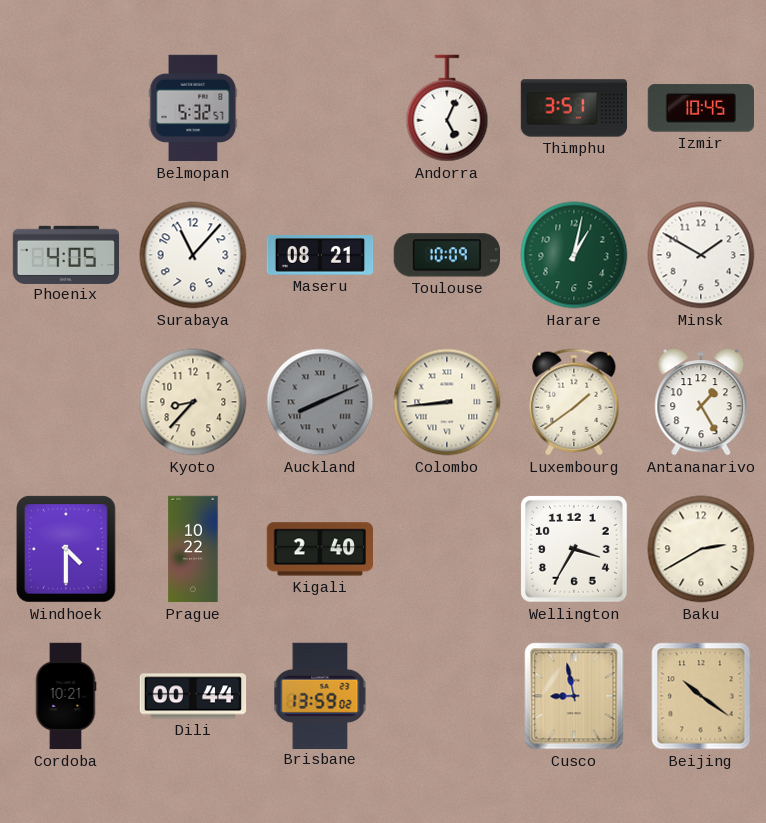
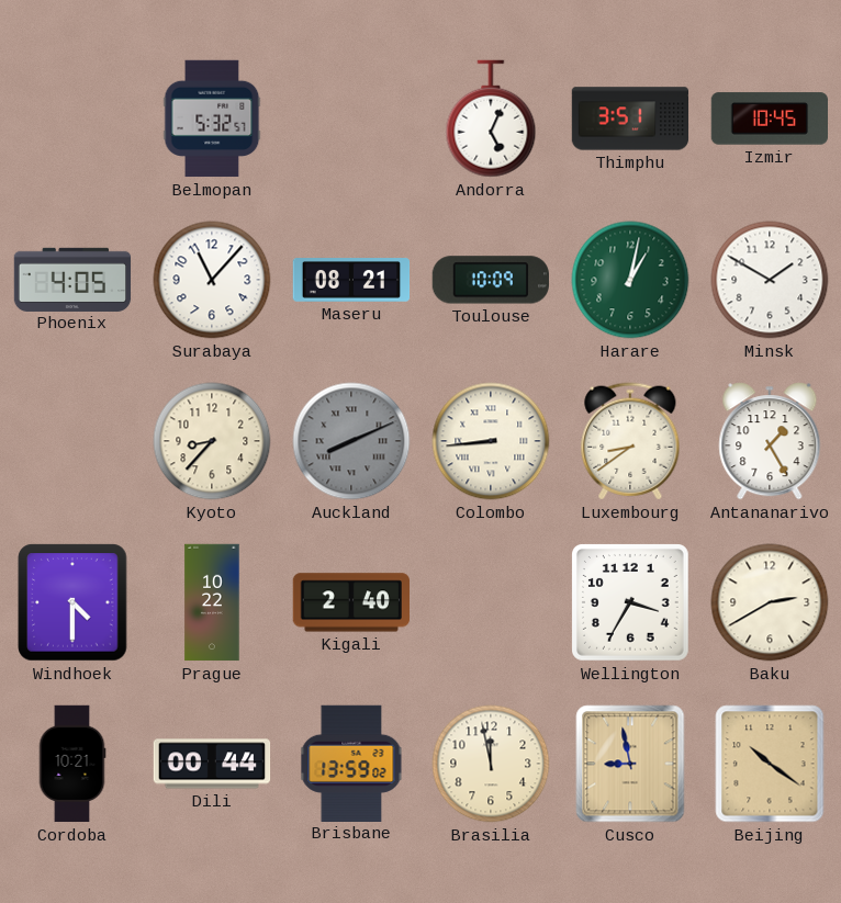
Luxembourg: 1:39 -> 8:39
Brasilia: none -> 11:58
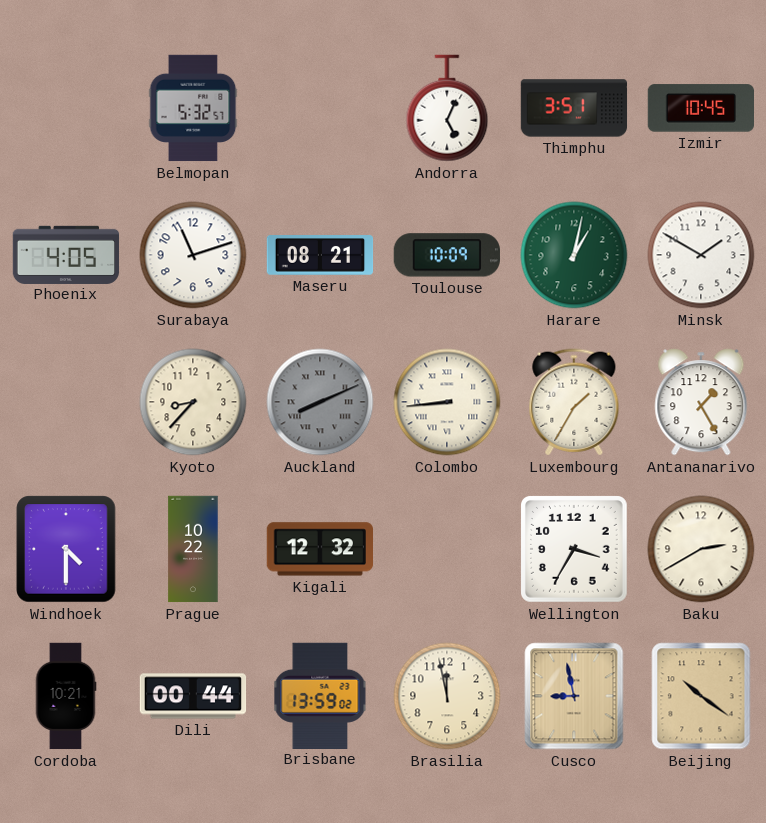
Surabaya: 11:07 -> 11:12
Luxembourg: 8:39 -> 1:35
Kigali: 2:40 -> 12:32
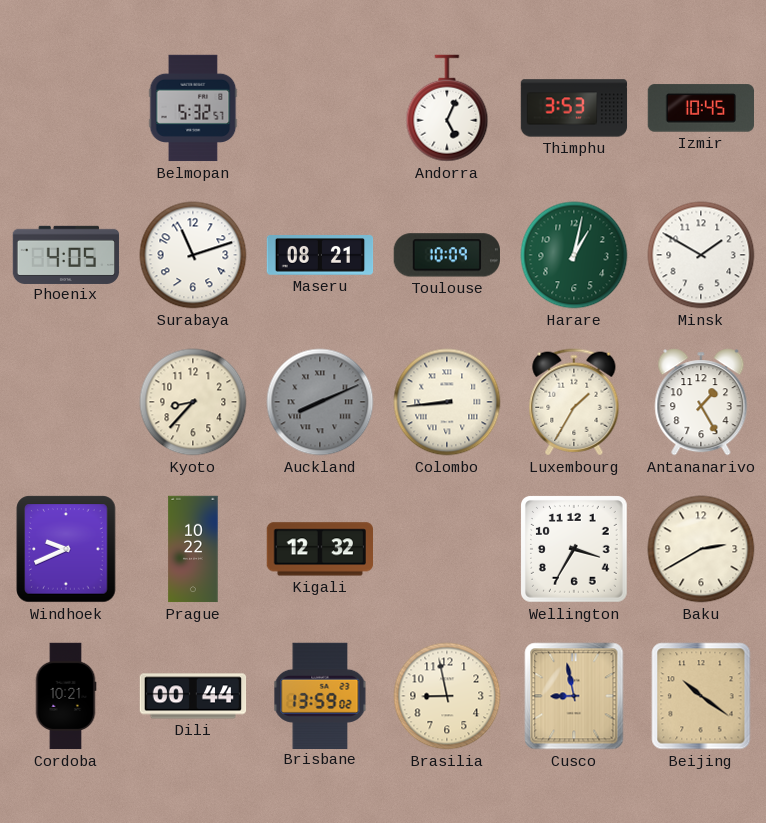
Thimphu: 3:51 -> 3:53
Windhoek: 4:30 -> 9:41
Brasilia: 11:58 -> 8:58
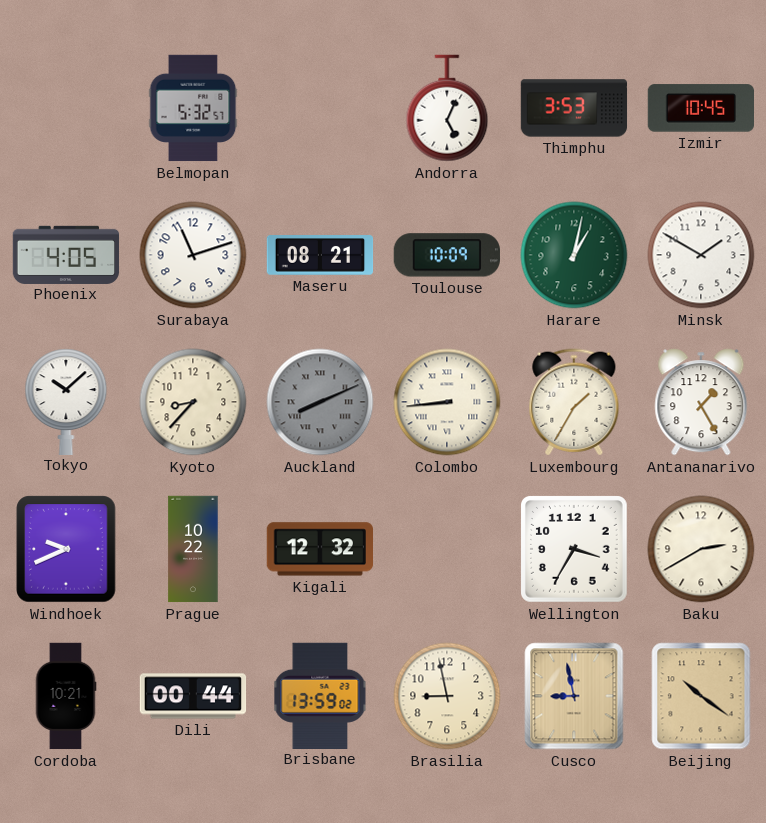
Tokyo: none -> 10:08
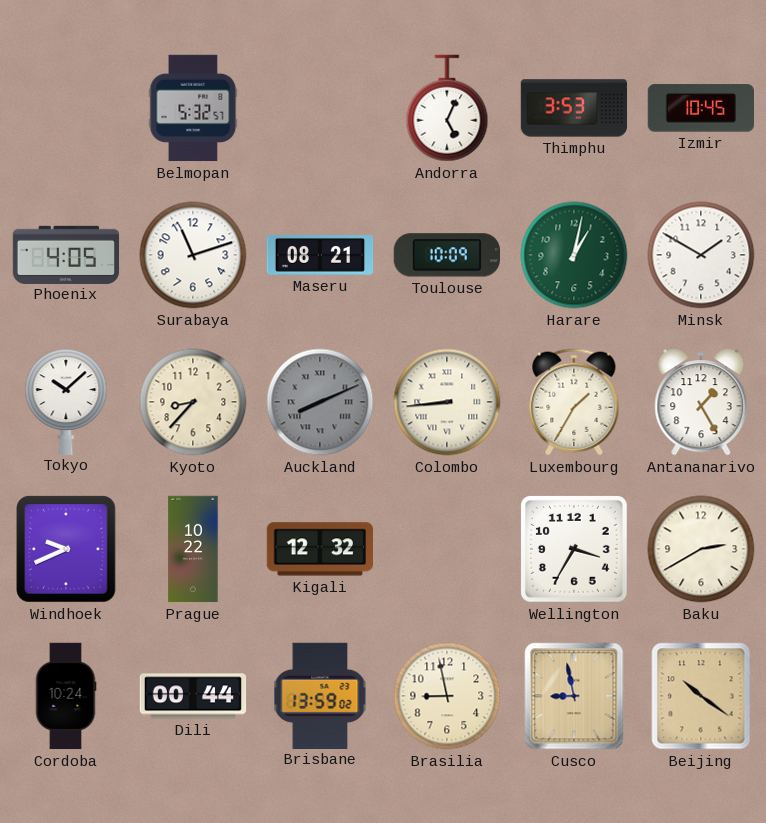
Cordoba: 10:21 -> 10:24
